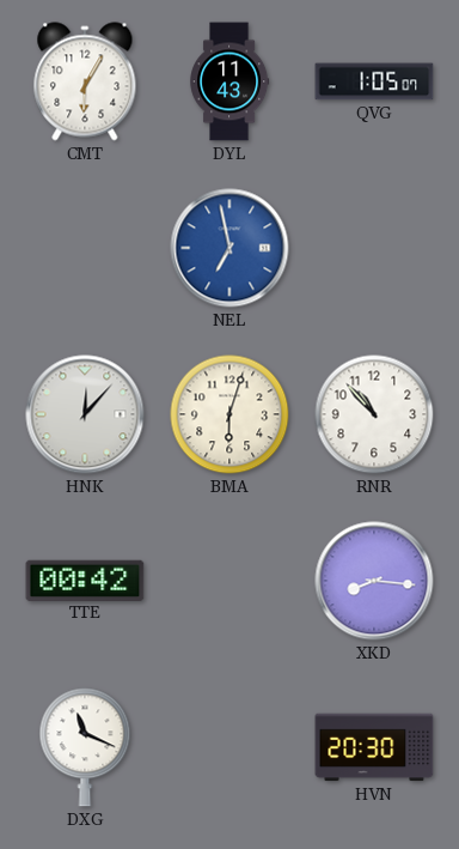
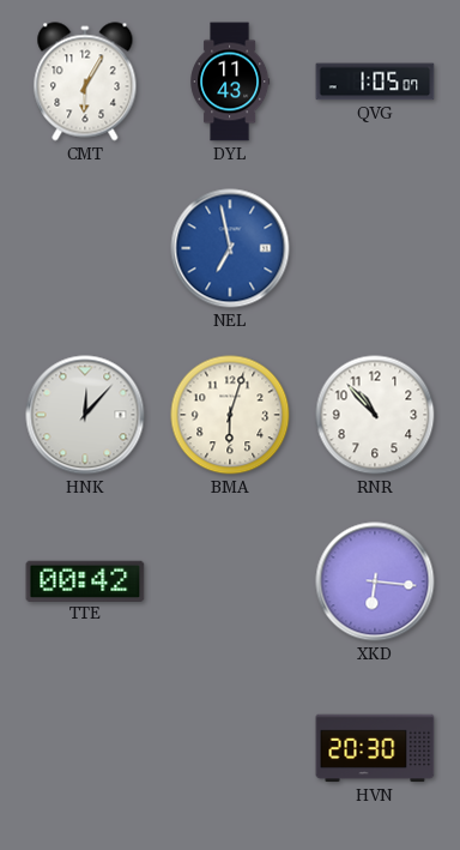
XKD: 8:16 -> 6:16
DXG: 11:19 -> none
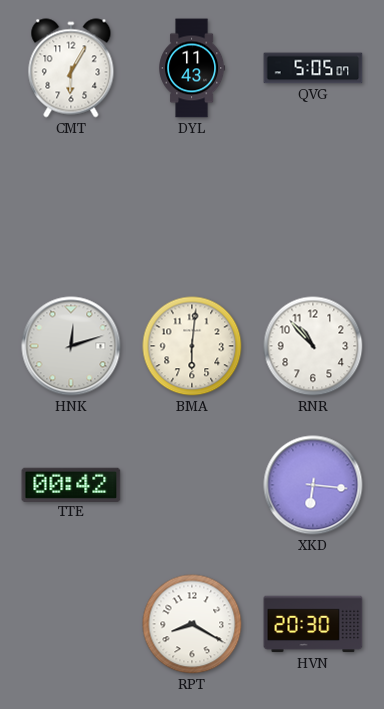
QVG: 1:05 -> 5:05
NEL: 6:58 -> none
HNK: 12:07 -> 12:12
BMA: 6:03 -> 6:01
RPT: none -> 8:20
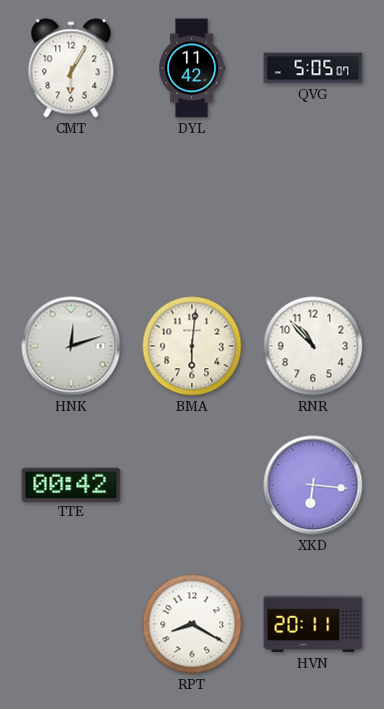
DYL: 11:43 -> 11:42
HVN: 20:30 -> 20:11
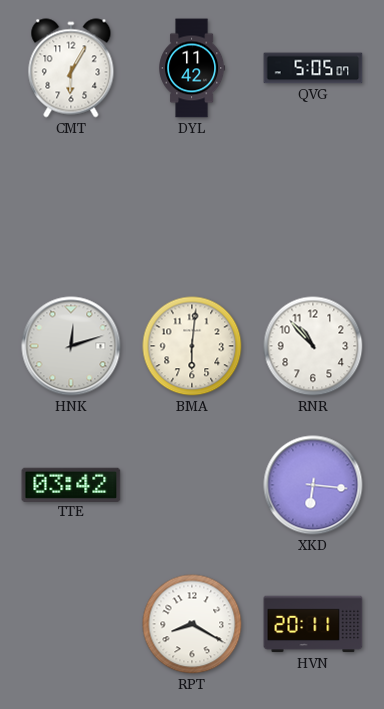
TTE: 00:42 -> 03:42
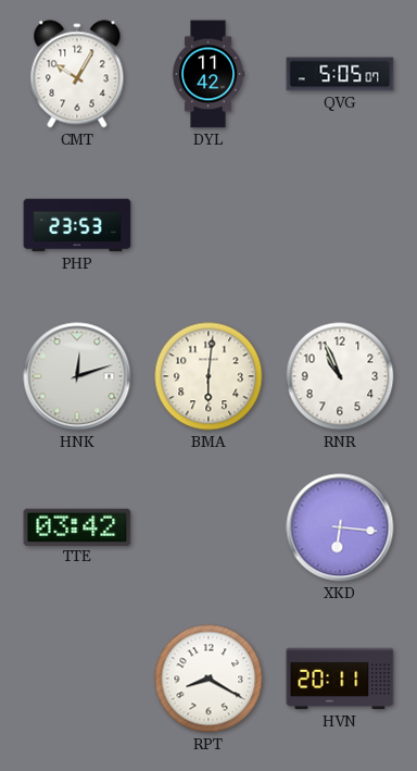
CMT: 6:05 -> 10:05
PHP: none -> 23:53
RNR: 10:53 -> 10:56
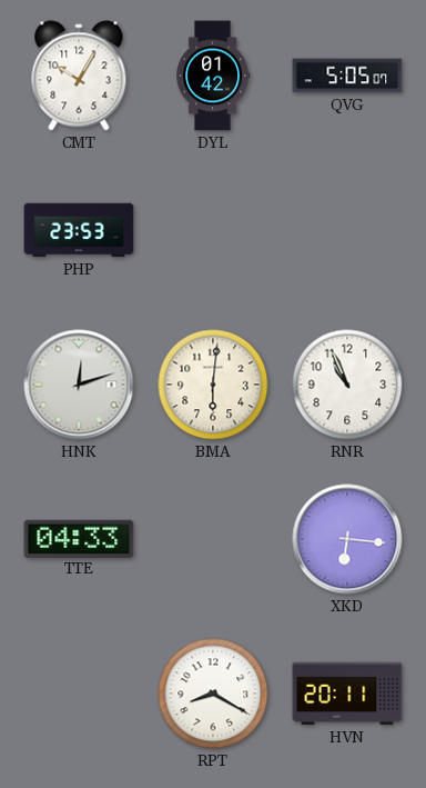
DYL: 11:42 -> 01:42
TTE: 03:42 -> 04:33
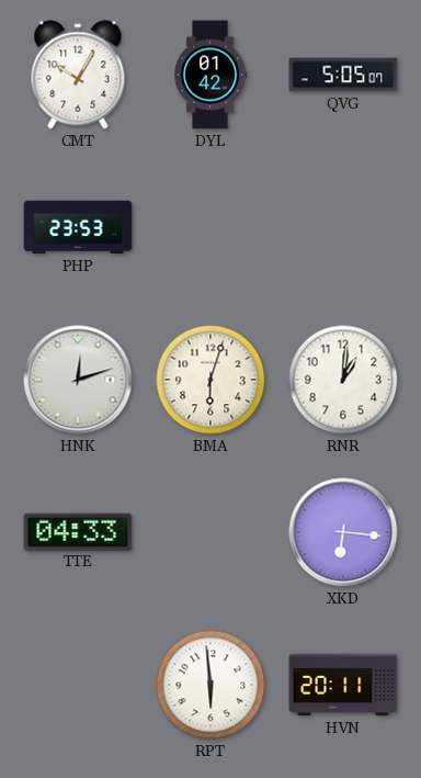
BMA: 6:01 -> 6:03
RNR: 10:56 -> 1:01
RPT: 8:20 -> 5:59
